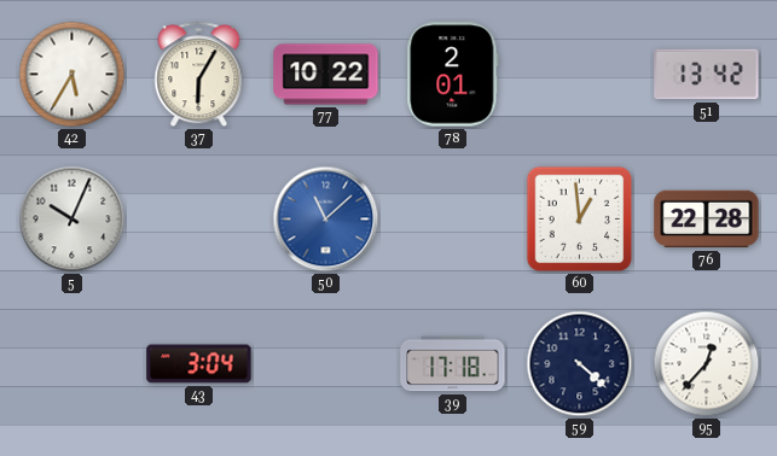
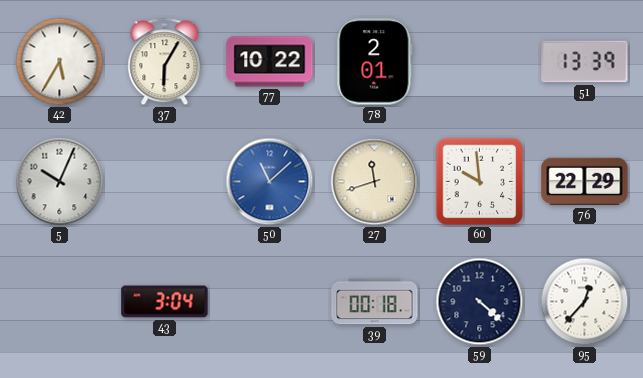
51: 13:42 -> 13:39
27: none -> 11:42
60: 12:59 -> 9:59
76: 22:28 -> 22:29
39: 17:18 -> 00:18
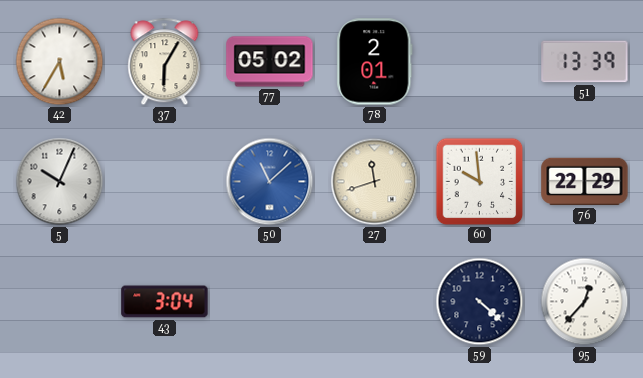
77: 10:22 -> 05:02
39: 00:18 -> none
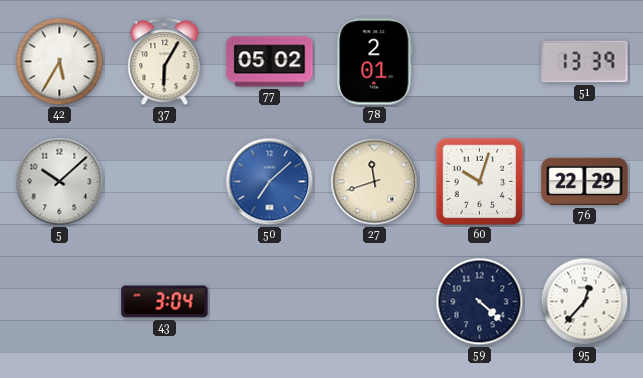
5: 10:04 -> 10:08
50: 11:08 -> 7:08
60: 9:59 -> 10:03
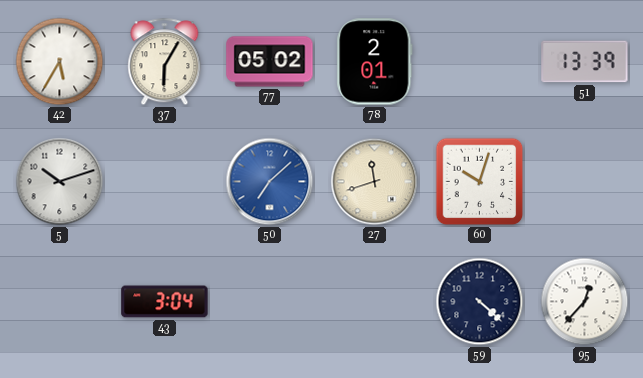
5: 10:08 -> 10:12
76: 22:29 -> none
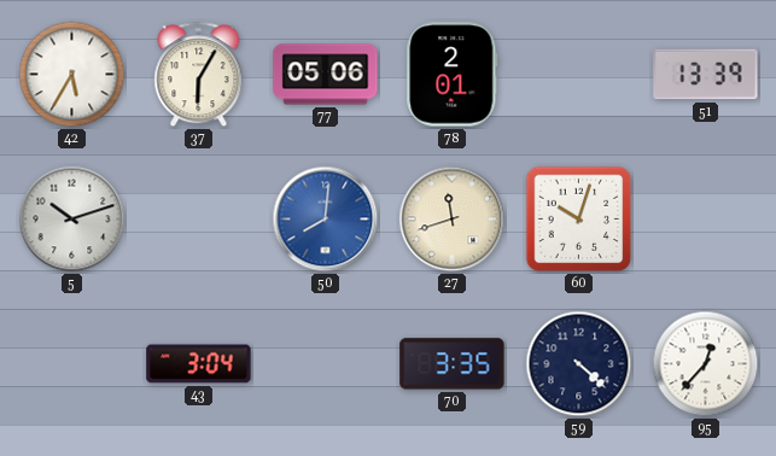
77: 05:02 -> 05:06
50: 7:08 -> 8:01
70: none -> 3:35
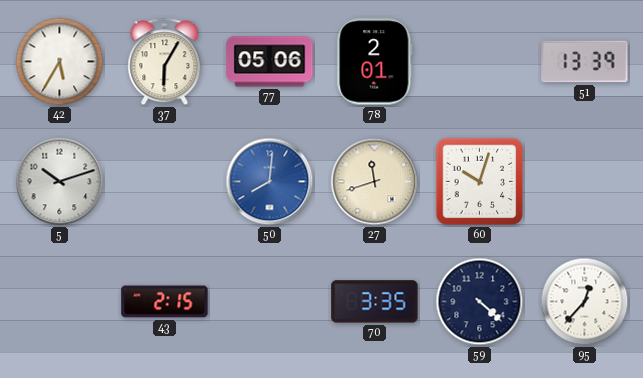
43: 3:04 -> 2:15
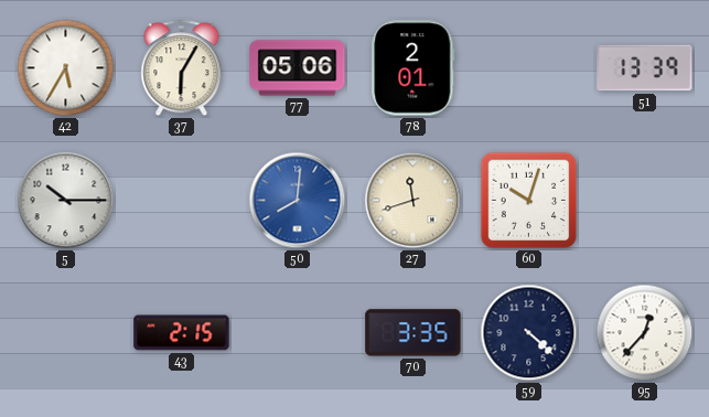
5: 10:12 -> 10:15
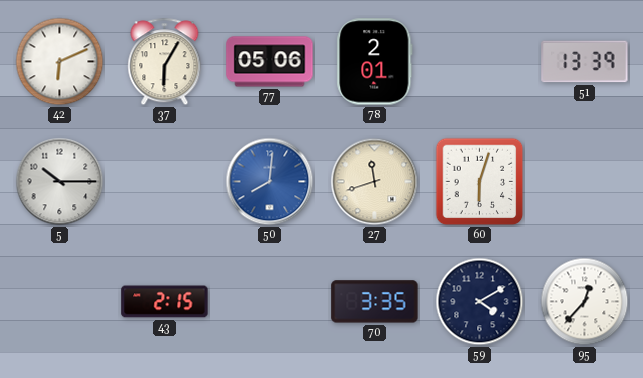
42: 5:35 -> 6:11
60: 10:03 -> 6:03
59: 4:22 -> 4:10
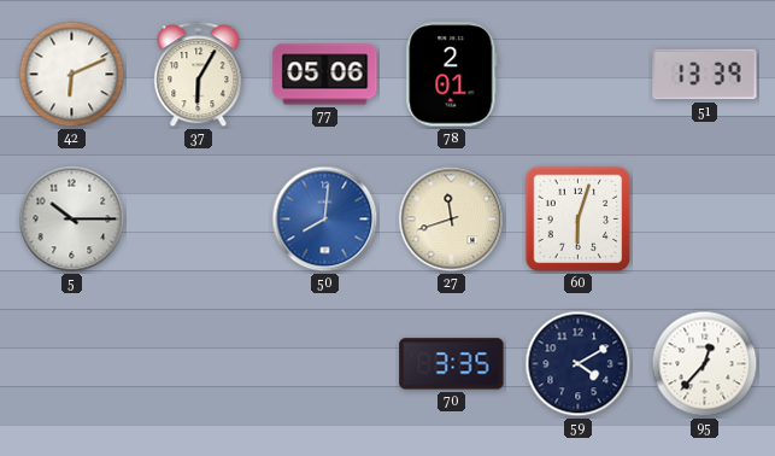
43: 2:15 -> none
